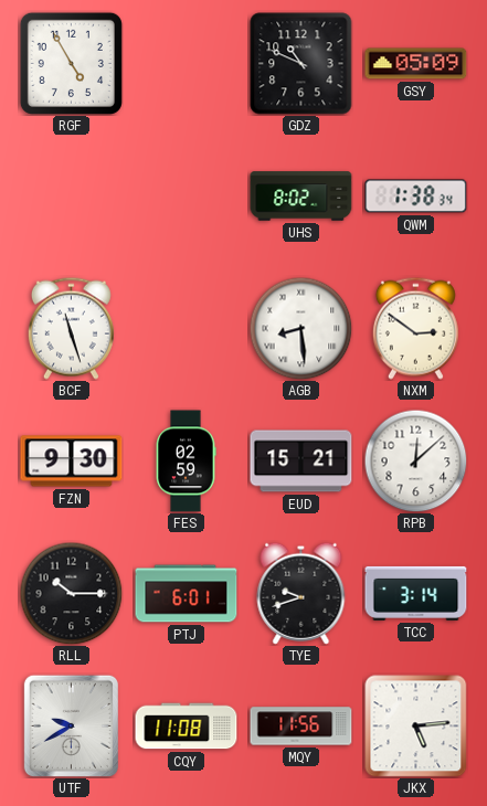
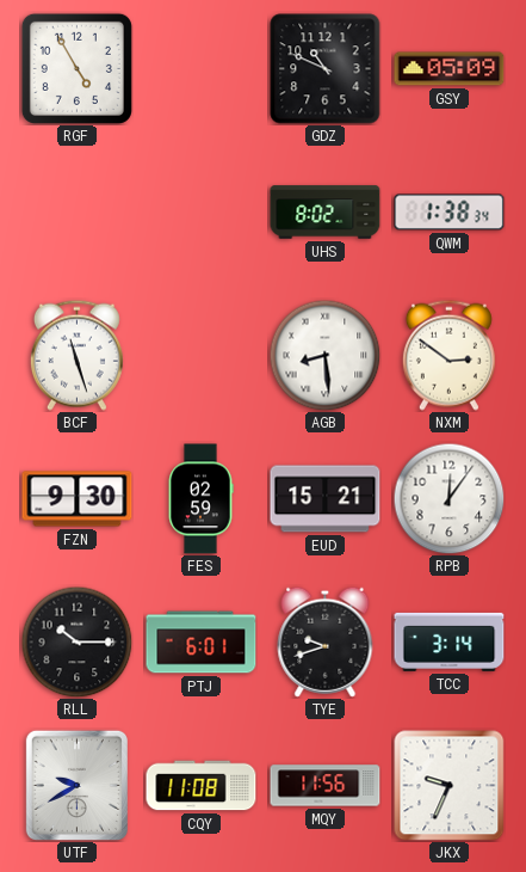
RPB: 12:08 -> 12:06
JKX: 5:14 -> 9:34
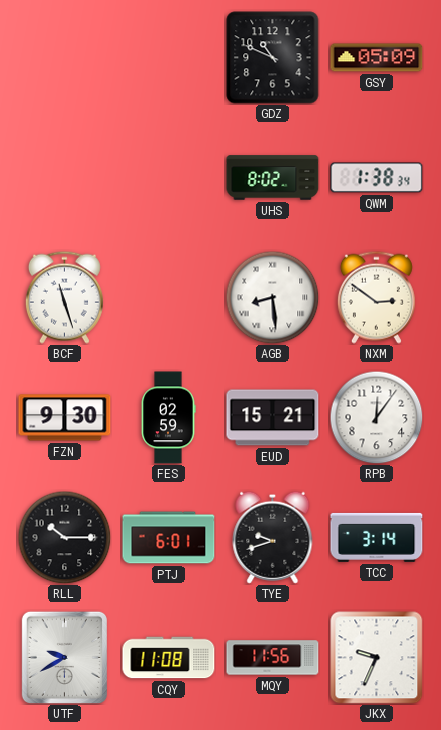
RGF: 4:55 -> none
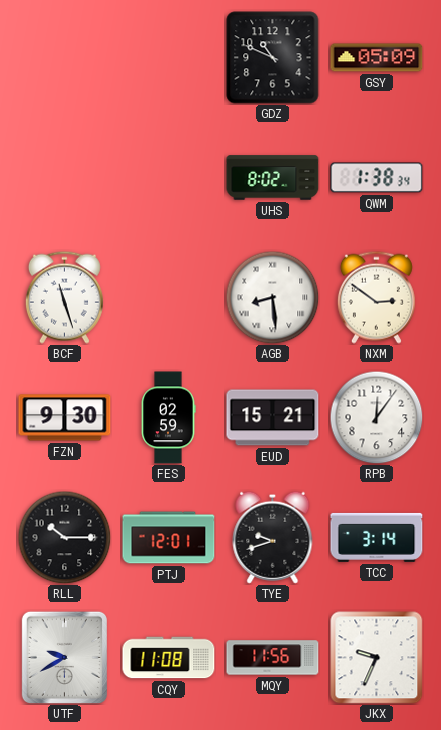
PTJ: 6:01 -> 12:01
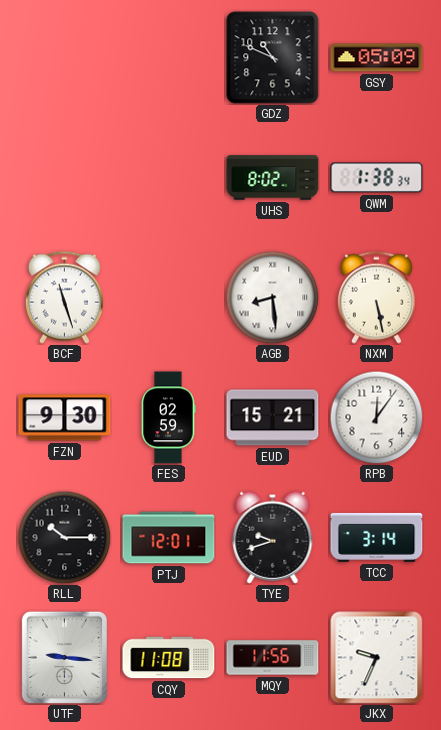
NXM: 2:51 -> 5:28
UTF: 9:40 -> 9:16
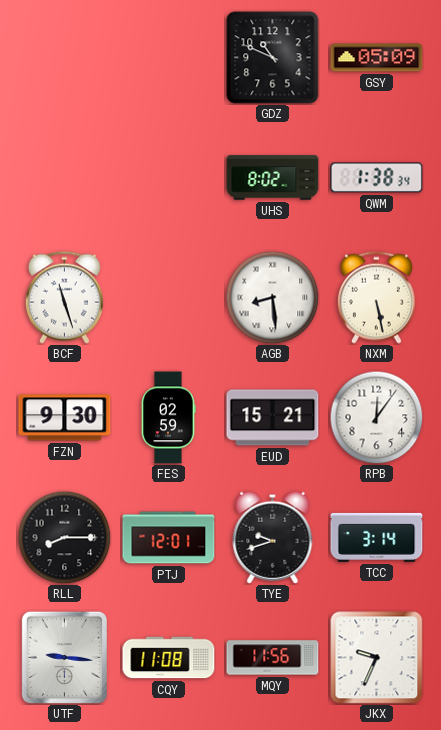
RLL: 10:15 -> 8:15
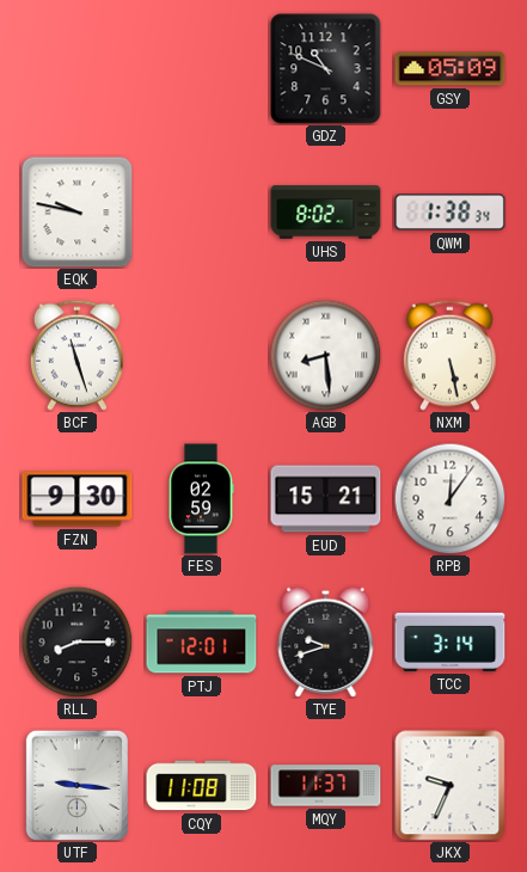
EQK: none -> 9:47
MQY: 11:56 -> 11:37
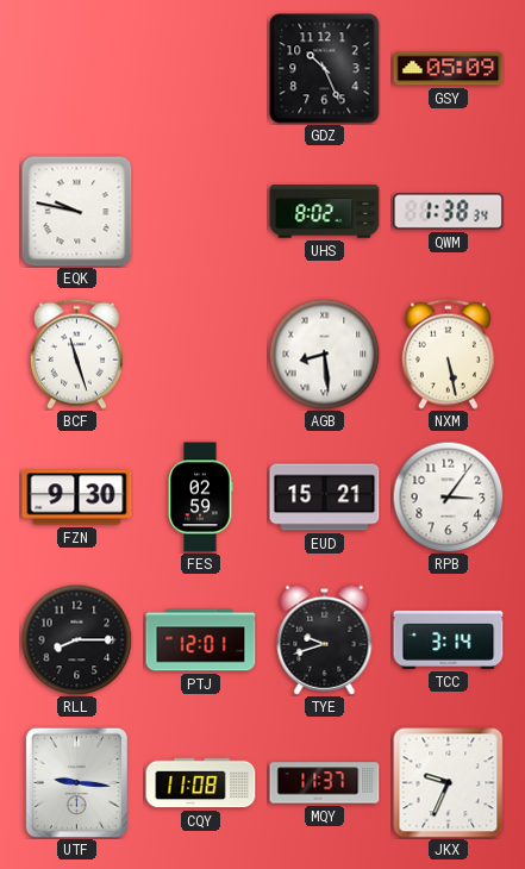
GDZ: 10:49 -> 10:26
RPB: 12:06 -> 3:06
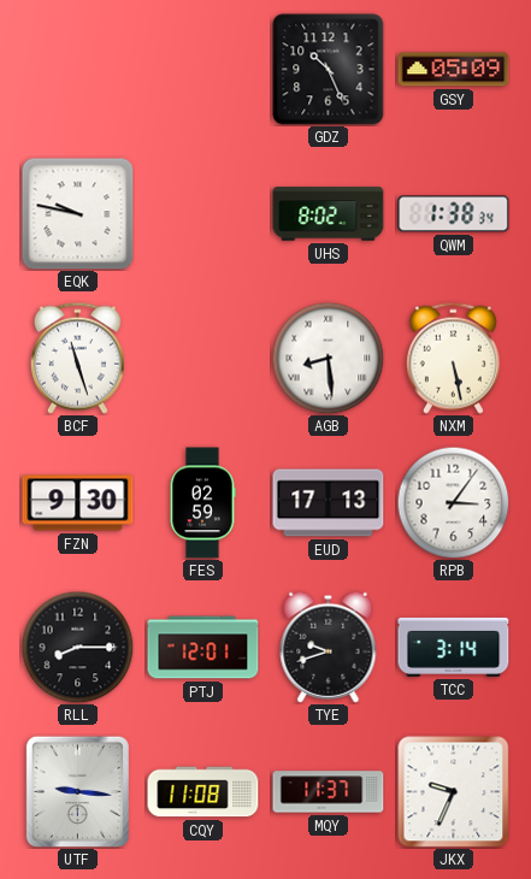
EUD: 15:21 -> 17:13
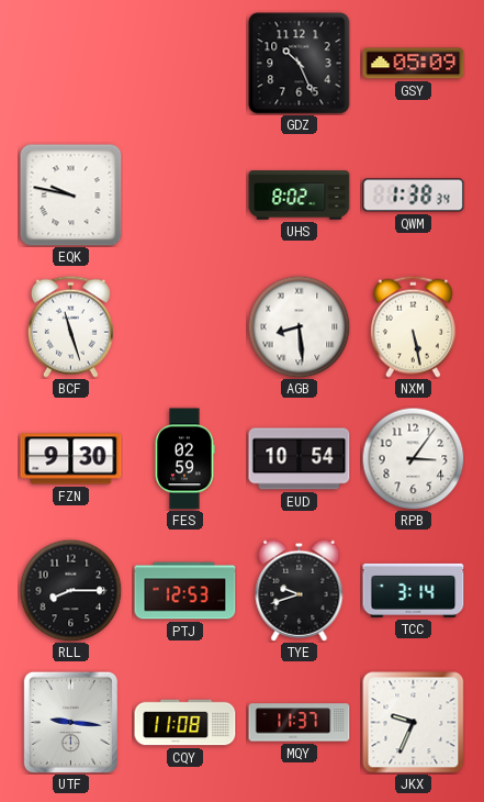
EUD: 17:13 -> 10:54
PTJ: 12:01 -> 12:53
